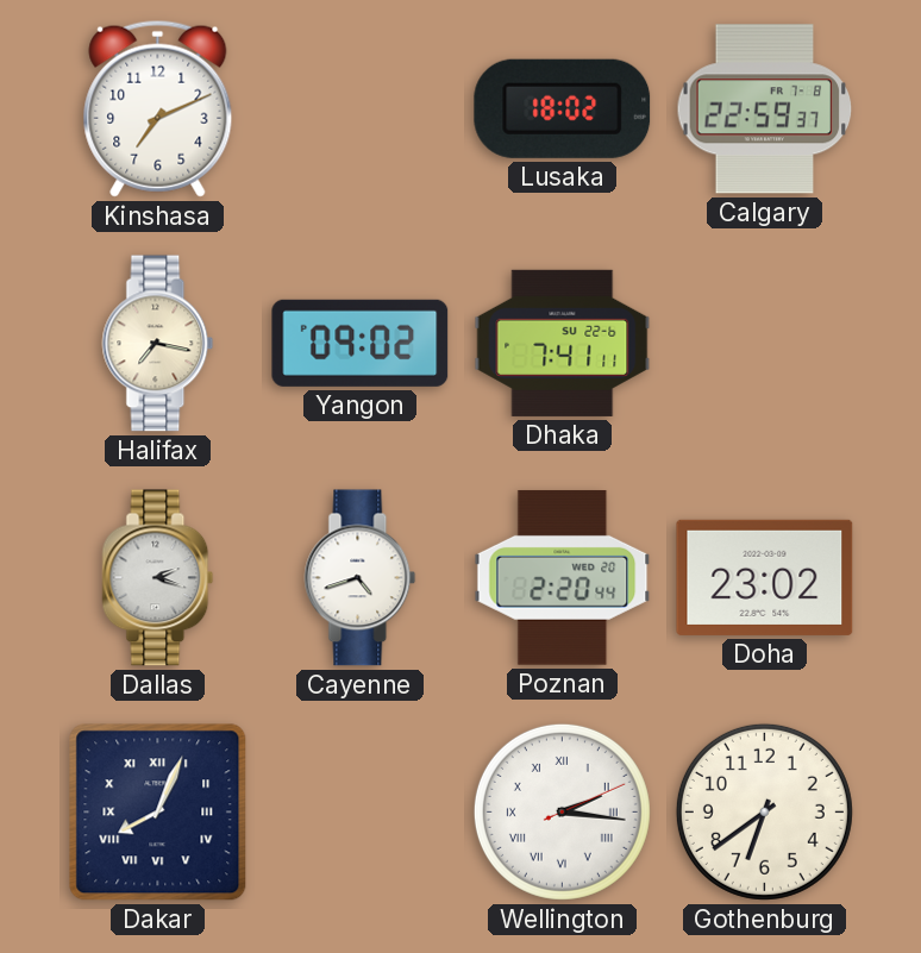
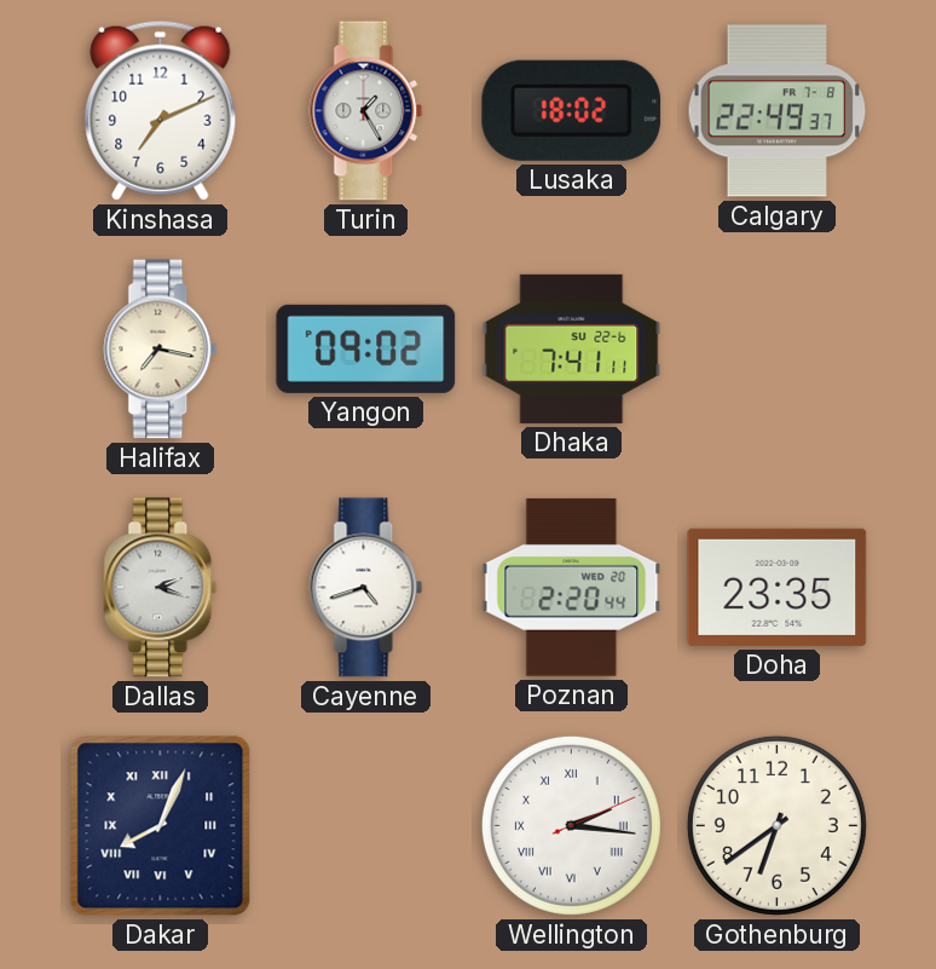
Turin: none -> 1:25
Calgary: 22:59 -> 22:49
Doha: 23:02 -> 23:35
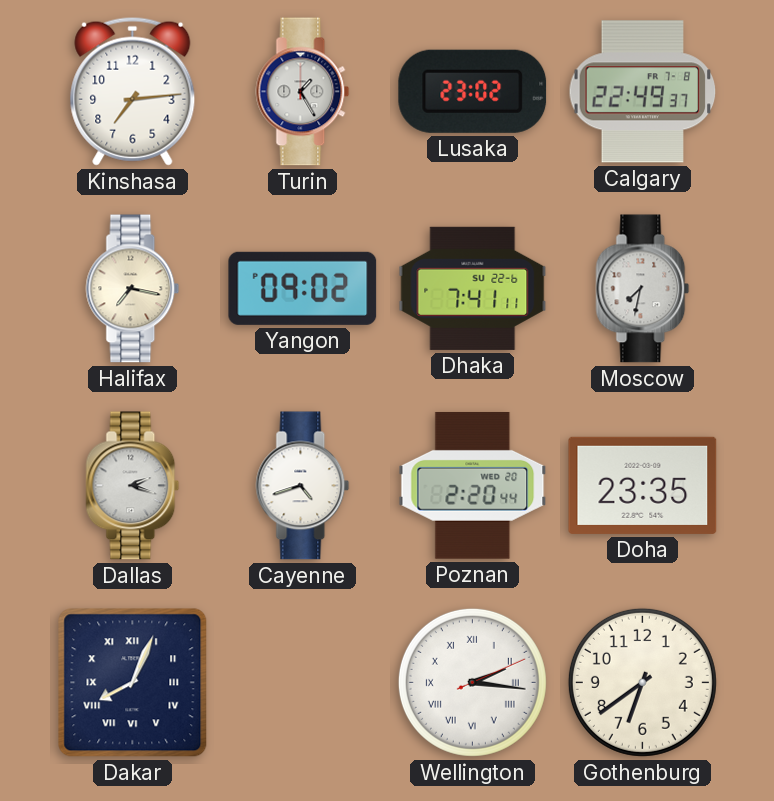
Kinshasa: 7:11 -> 7:14
Lusaka: 18:02 -> 23:02
Moscow: none -> 7:32
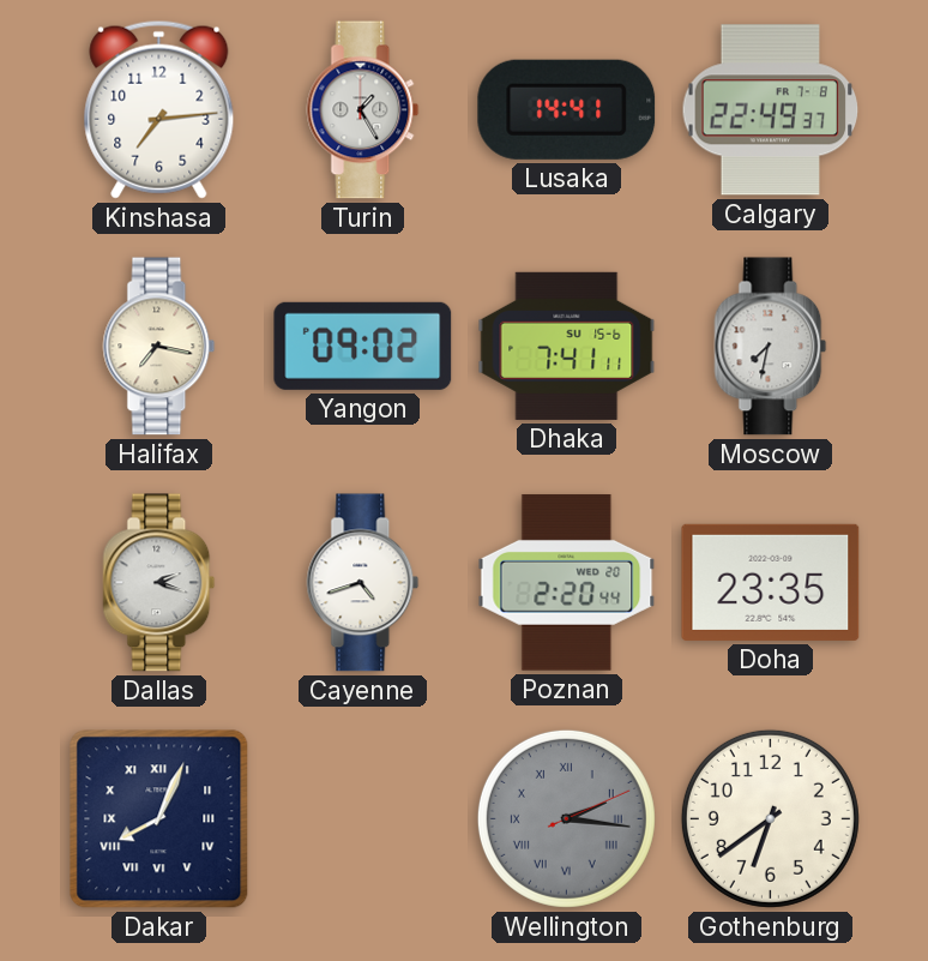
Lusaka: 23:02 -> 14:41
Dhaka date: SU 22-6 -> SU 15-6
Wellington dial: white -> grey
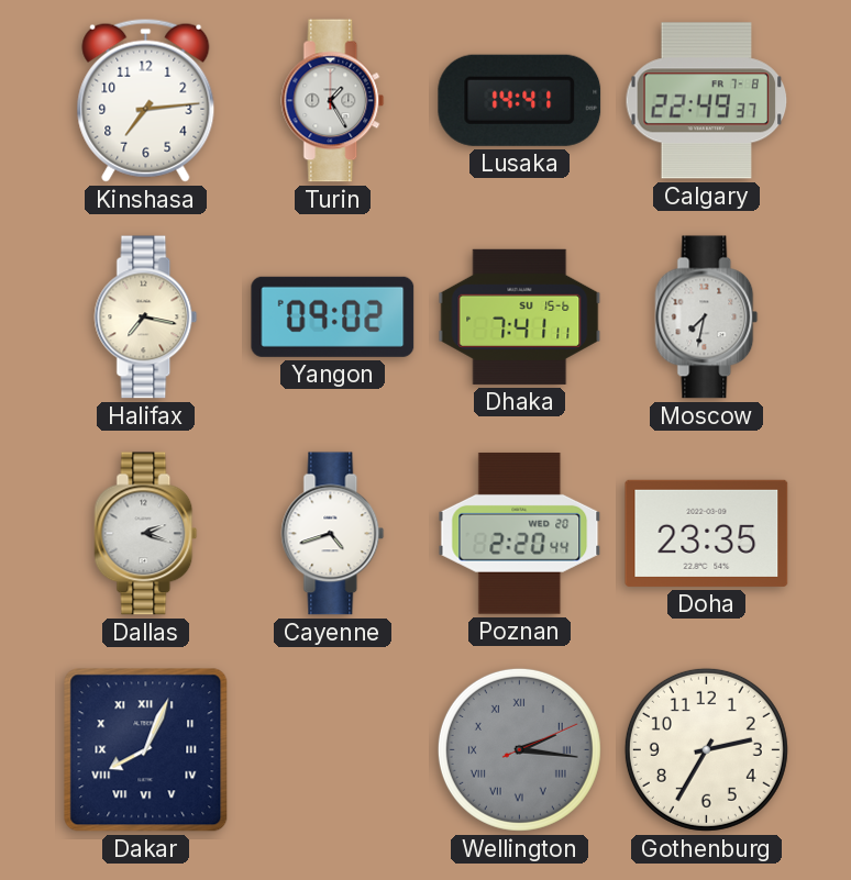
Gothenburg: 6:39 -> 2:35
